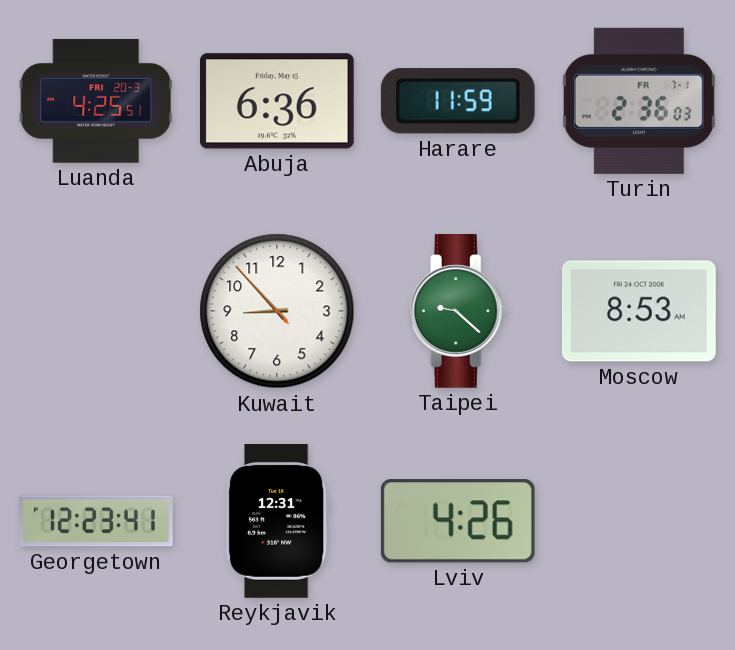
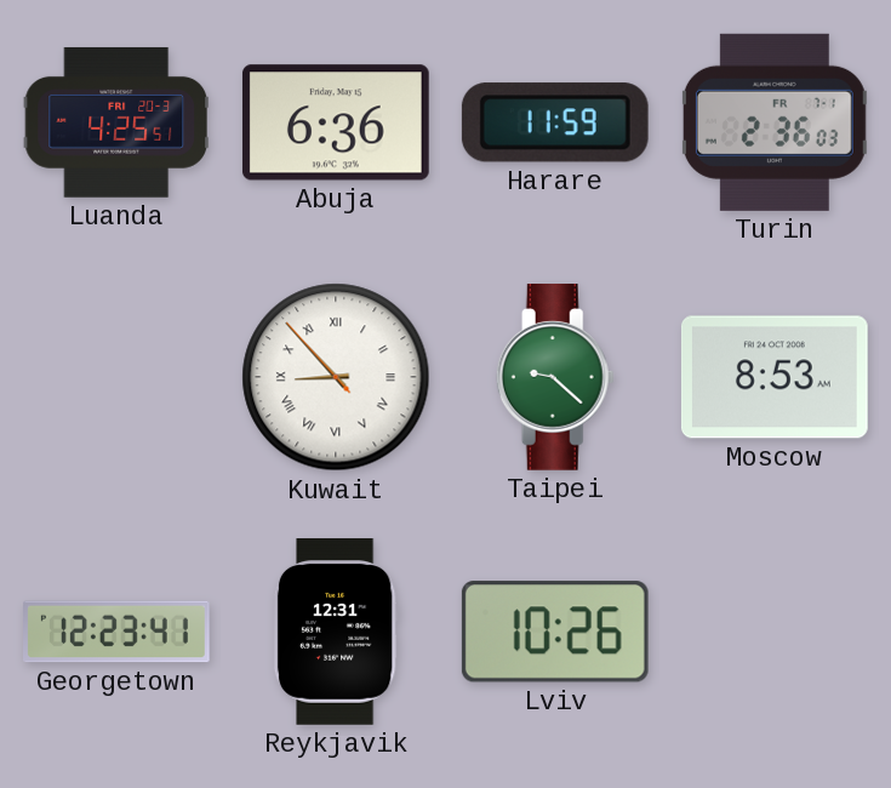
Kuwait numerals: Arabic -> Roman
Lviv: 4:26 -> 10:26
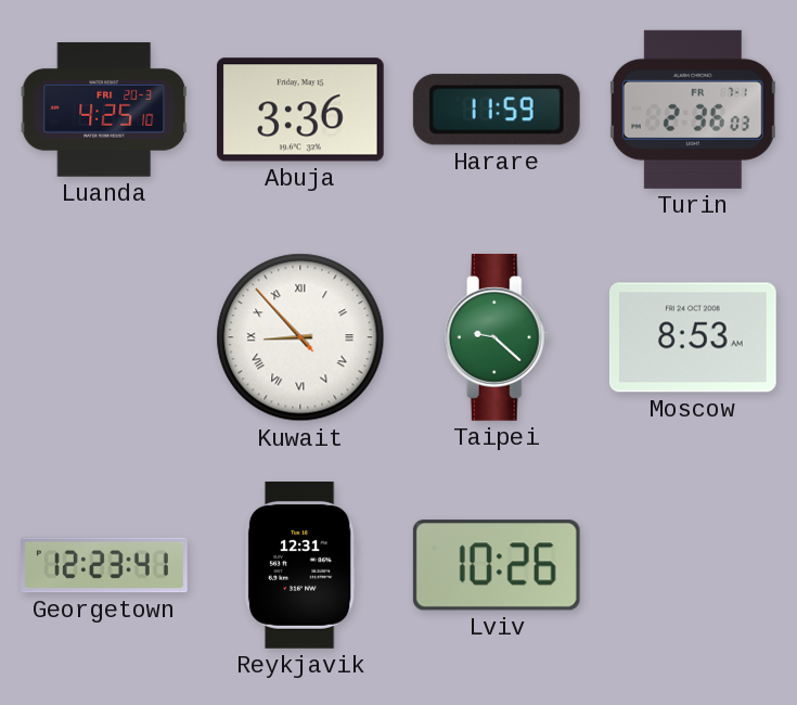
Luanda: 4:25:51 -> 4:25:10
Abuja: 6:36 -> 3:36
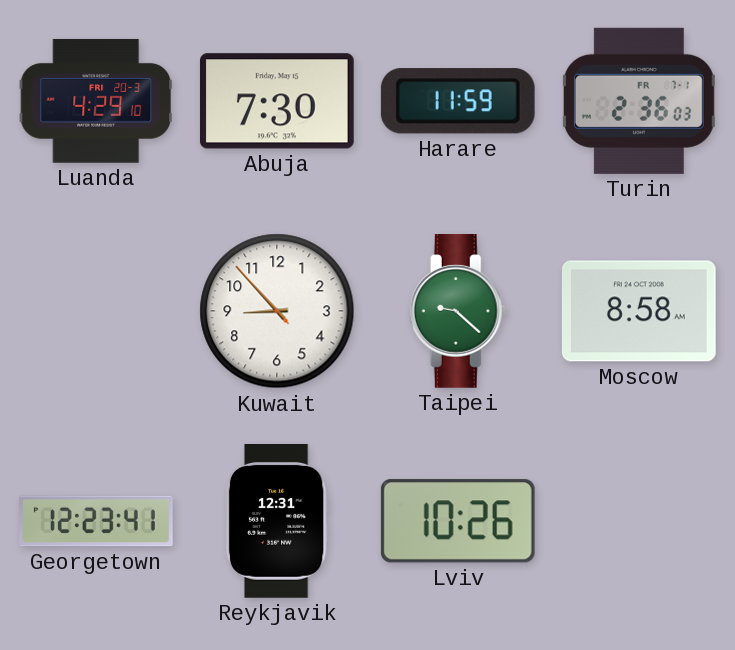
Luanda: 4:25 -> 4:29
Abuja: 3:36 -> 7:30
Kuwait numerals: Roman -> Arabic
Moscow: 8:53 -> 8:58
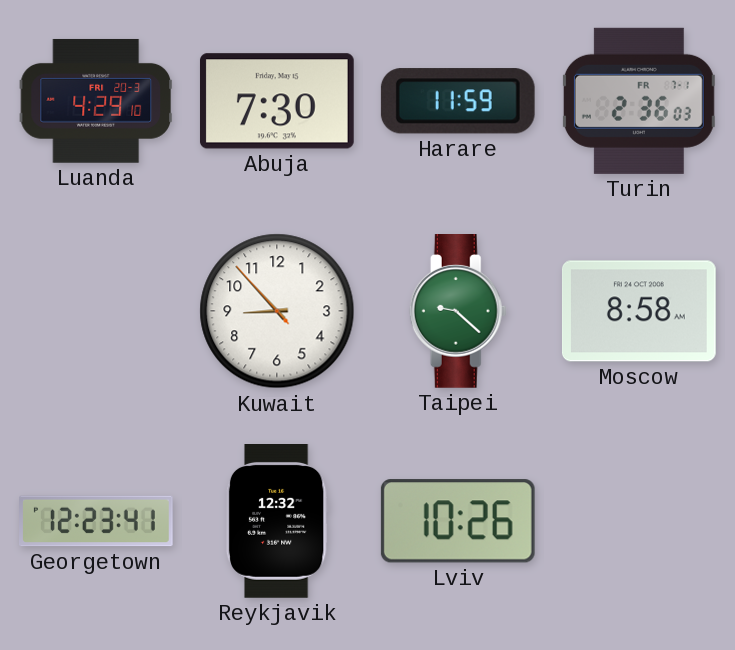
Reykjavik: 12:31 -> 12:32
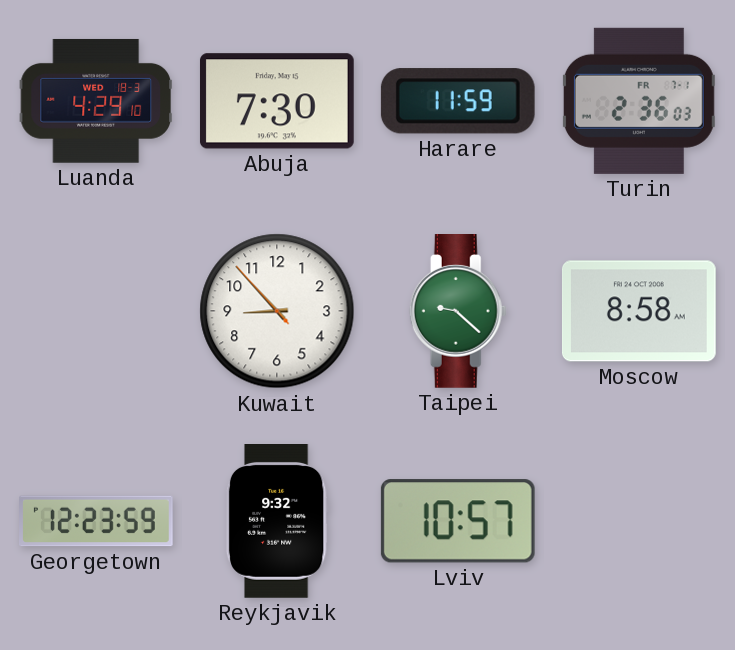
Luanda date: FRI 20-3 -> WED 18-3
Georgetown: 12:23:41 -> 12:23:59
Reykjavik: 12:32 -> 9:32
Lviv: 10:26 -> 10:57
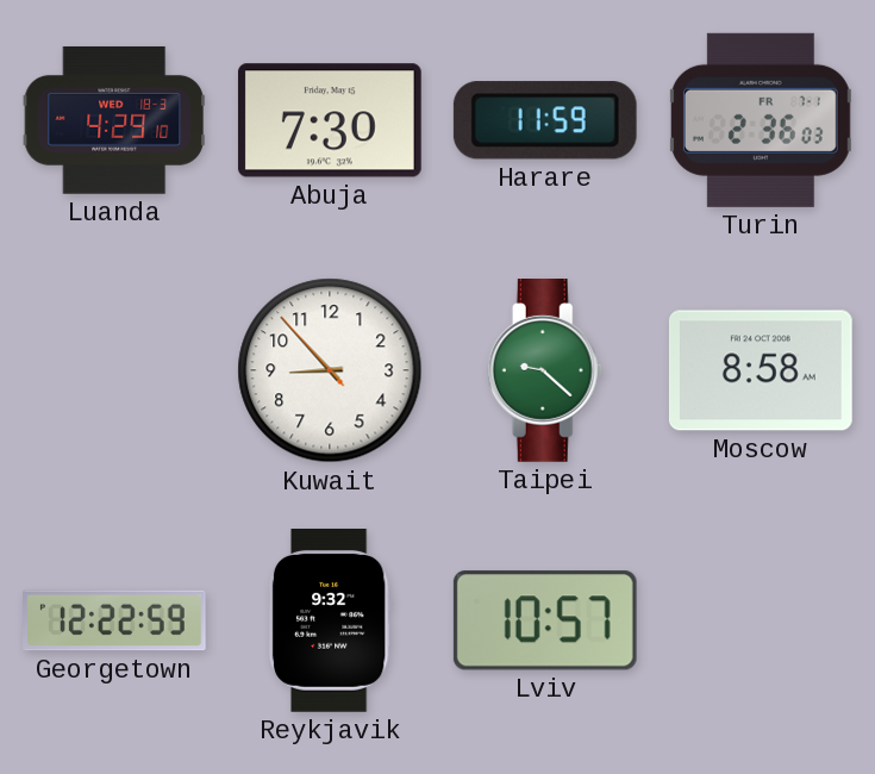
Georgetown: 12:23 -> 12:22
